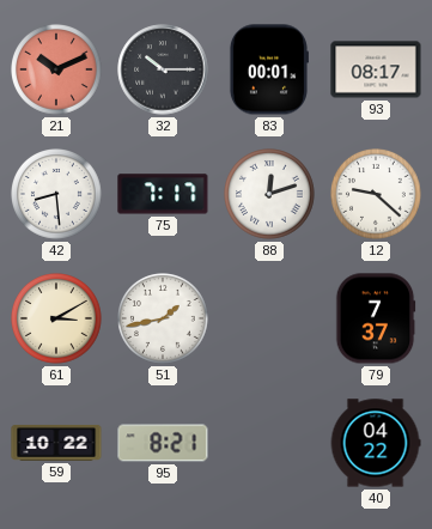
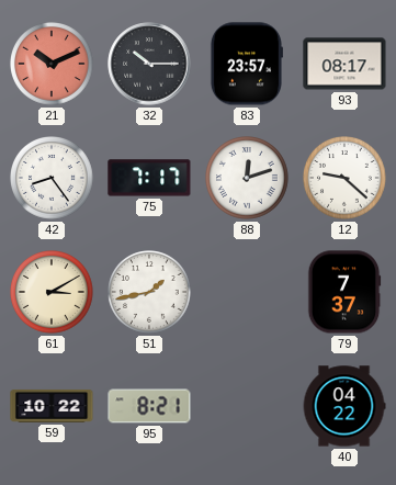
83: 00:01 -> 23:57
42: 8:29 -> 8:24
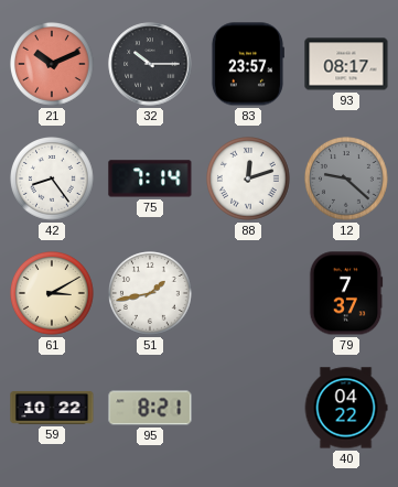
75: 7:17 -> 7:14
12 dial: white -> grey
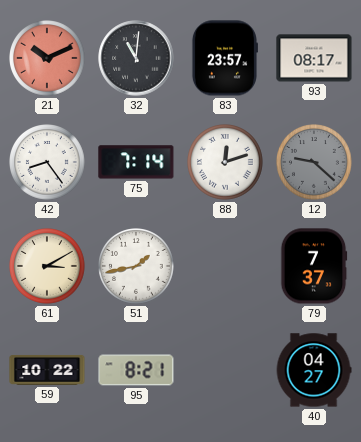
32: 10:15 -> 11:01
40: 04:22 -> 04:27
